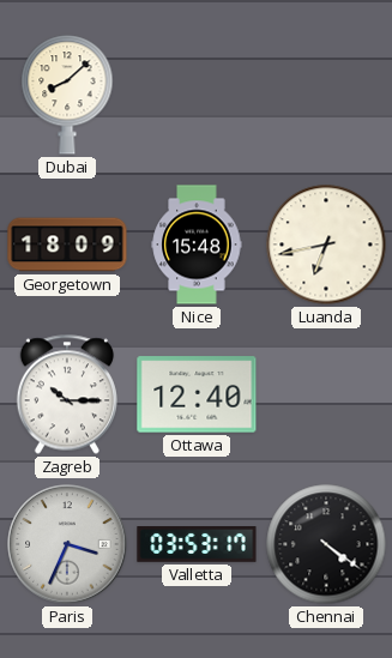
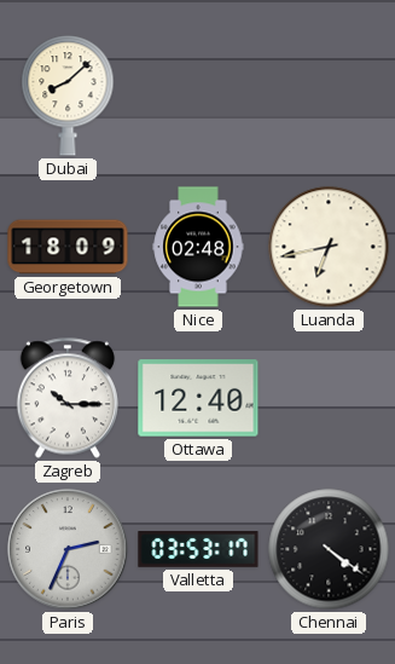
Nice: 15:48 -> 02:48
Paris: 3:34 -> 2:34
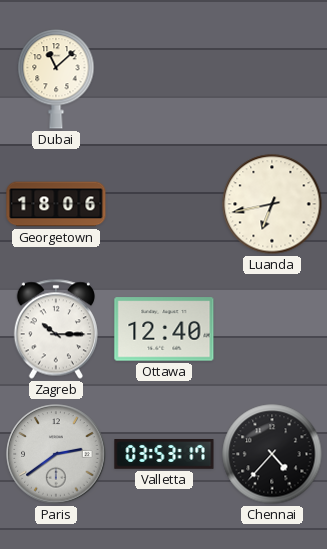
Dubai: 8:08 -> 11:08
Georgetown: 18:09 -> 18:06
Nice: 02:48 -> none
Paris: 2:34 -> 2:39
Chennai: 4:21 -> 4:37
